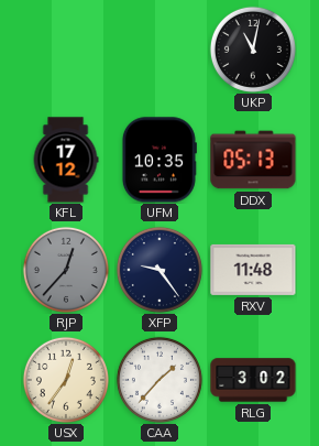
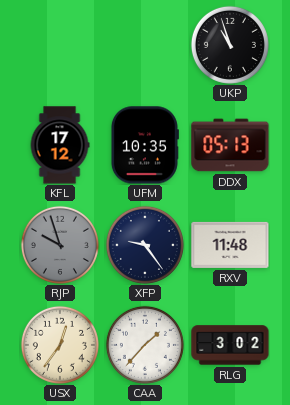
UKP: 11:02 -> 10:57
RJP: 12:37 -> 9:57
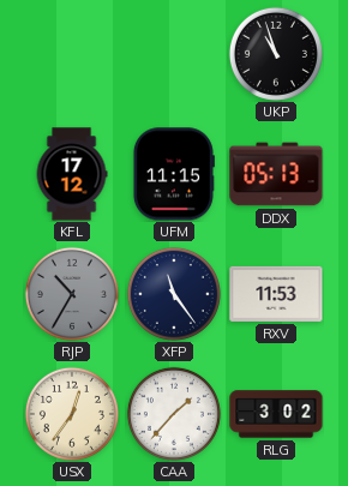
UFM: 10:35 -> 11:15
RJP: 9:57 -> 10:35
XFP: 9:24 -> 11:24
RXV: 11:48 -> 11:53
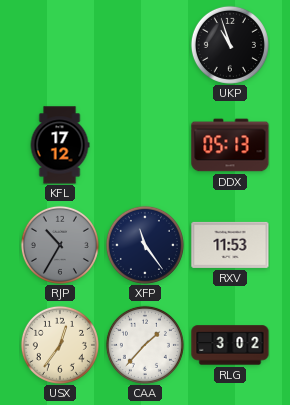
UFM: 11:15 -> none
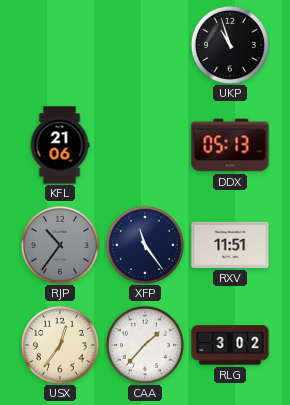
KFL: 17:12 -> 21:06
RJP: 10:35 -> 10:36
RXV: 11:53 -> 11:51
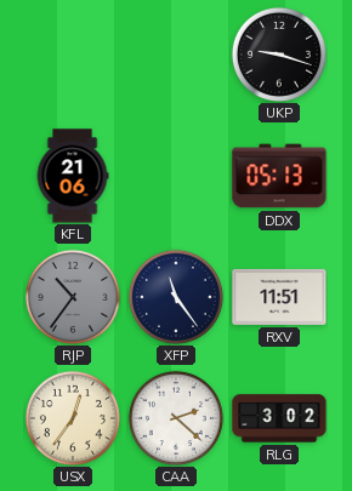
UKP: 10:57 -> 9:18
CAA: 1:37 -> 2:22
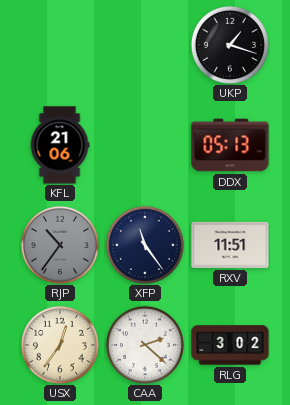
UKP: 9:18 -> 1:18
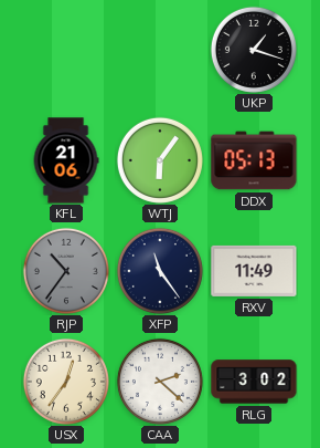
WTJ: none -> 6:06
RXV: 11:51 -> 11:49
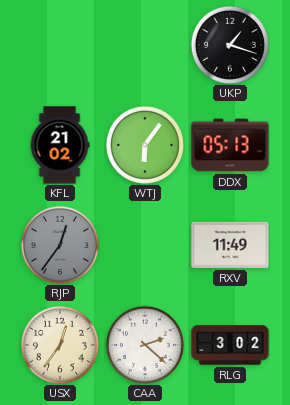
KFL: 21:06 -> 21:02
RJP: 10:36 -> 12:36
XFP: 11:24 -> none
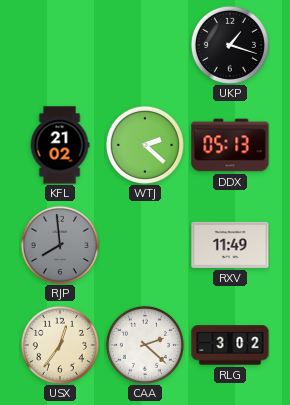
WTJ: 6:06 -> 2:22
RJP: 12:36 -> 7:59
